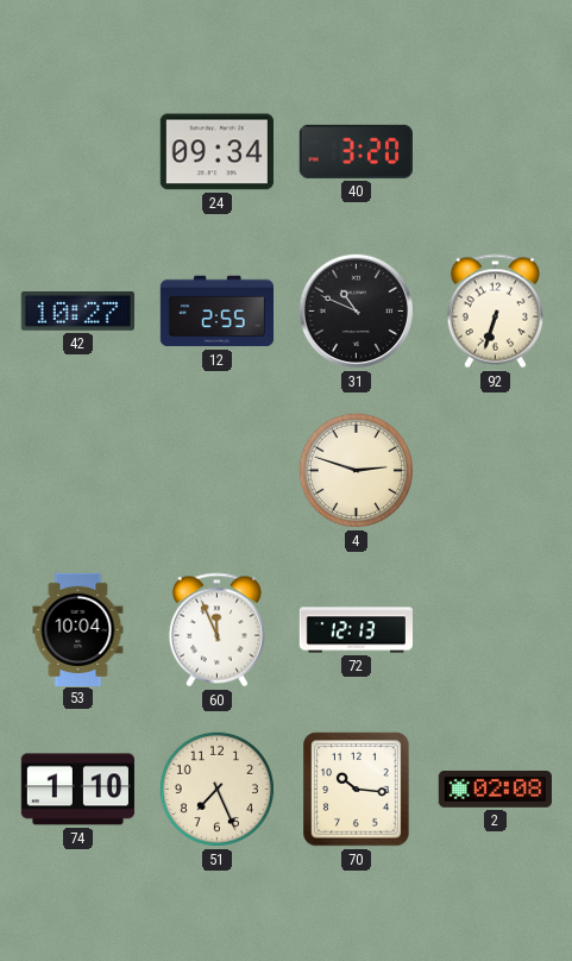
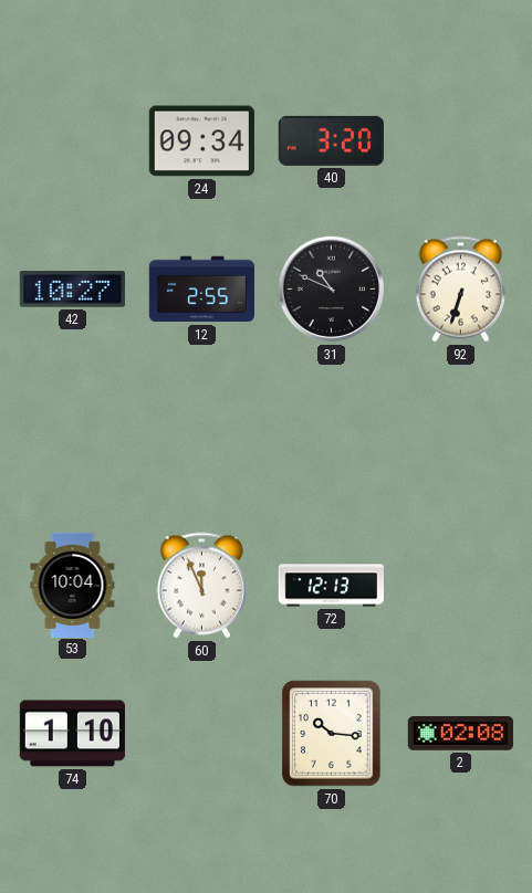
4: 2:48 -> none
51: 7:26 -> none
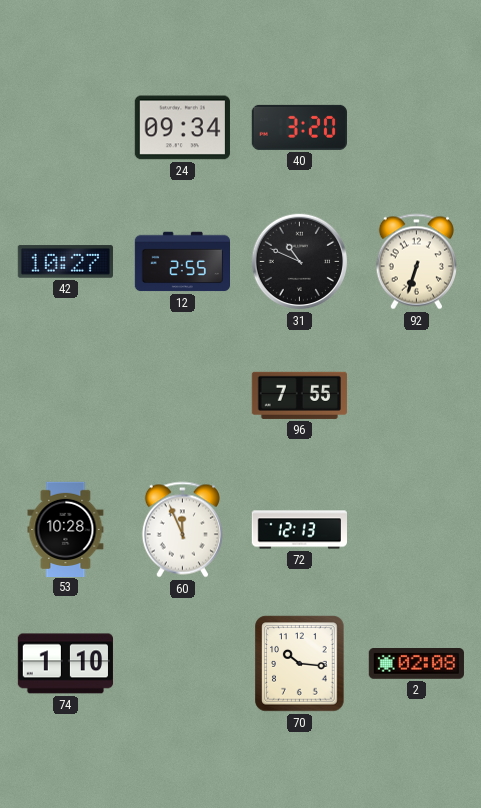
96: none -> 7:55
53: 10:04 -> 10:28
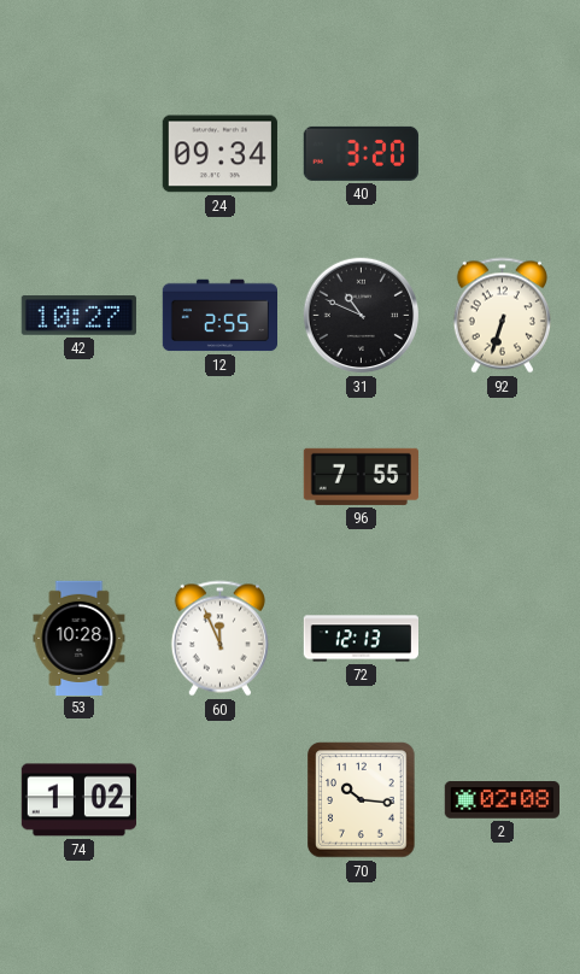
74: 1:10 -> 1:02
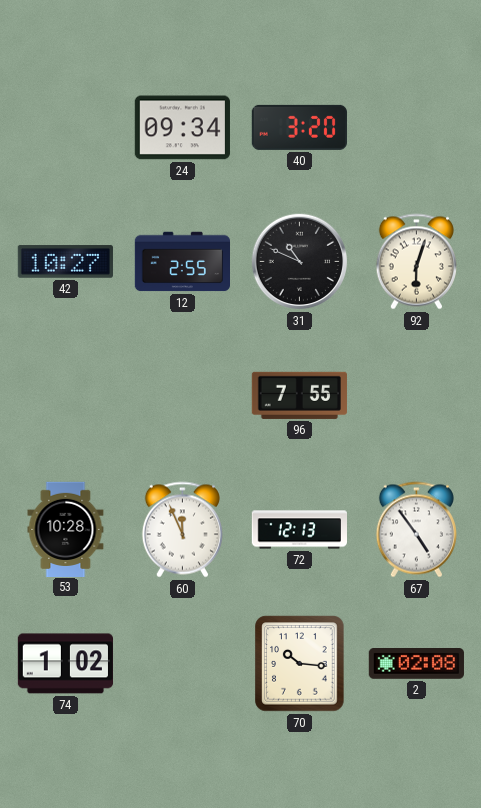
92: 6:33 -> 6:03
67: none -> 4:54
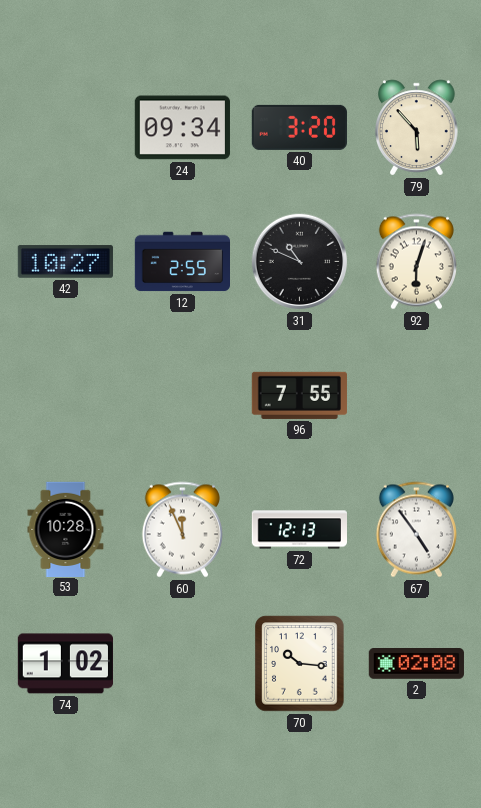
79: none -> 5:53
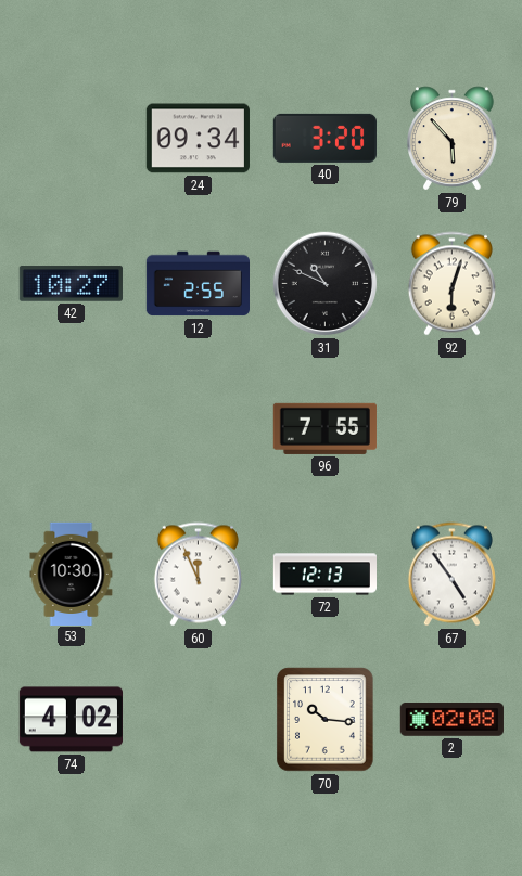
53: 10:28 -> 10:30
74: 1:02 -> 4:02
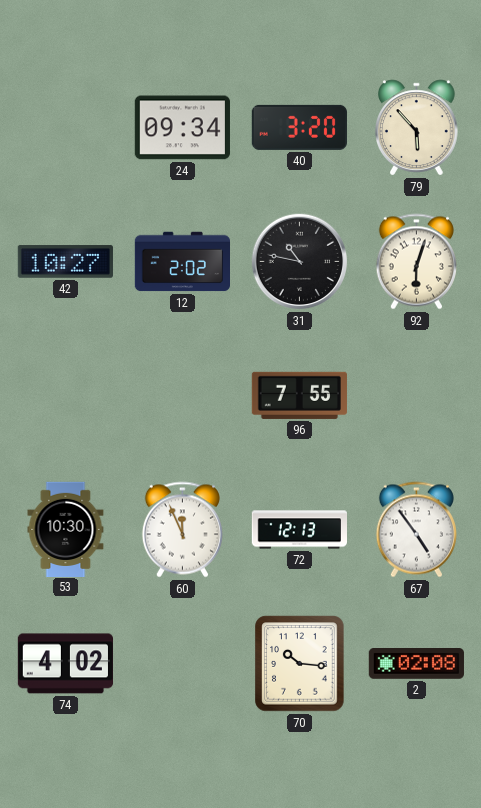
12: 2:55 -> 2:02
31: 10:49 -> 10:47
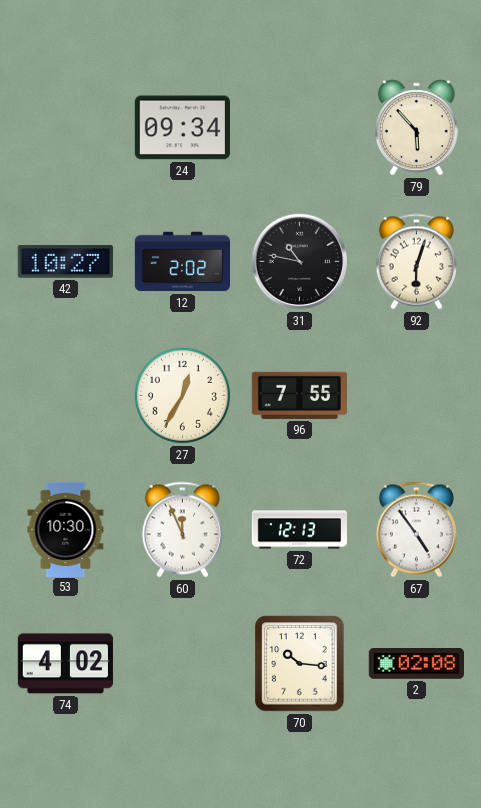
40: 3:20 -> none
27: none -> 12:35
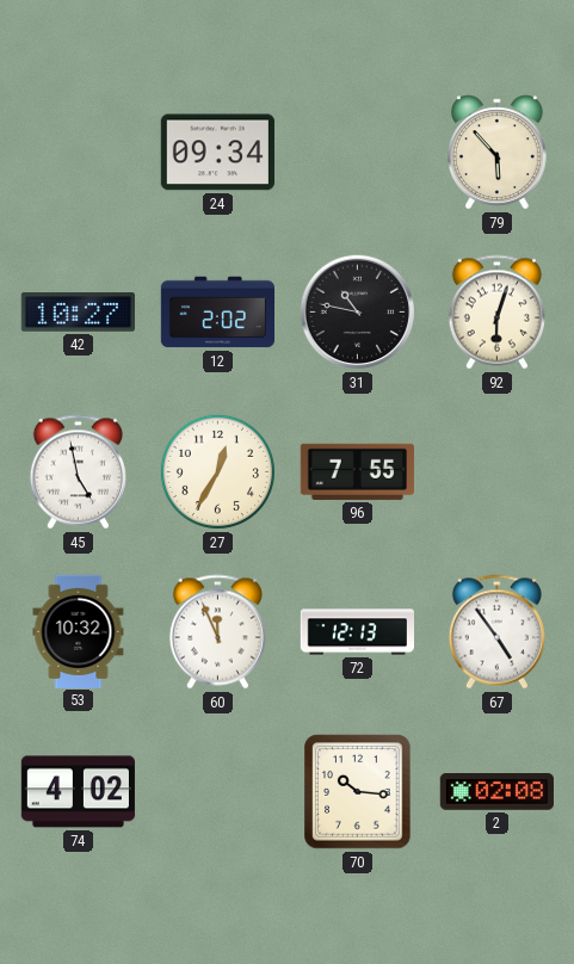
45: none -> 4:58
53: 10:30 -> 10:32
